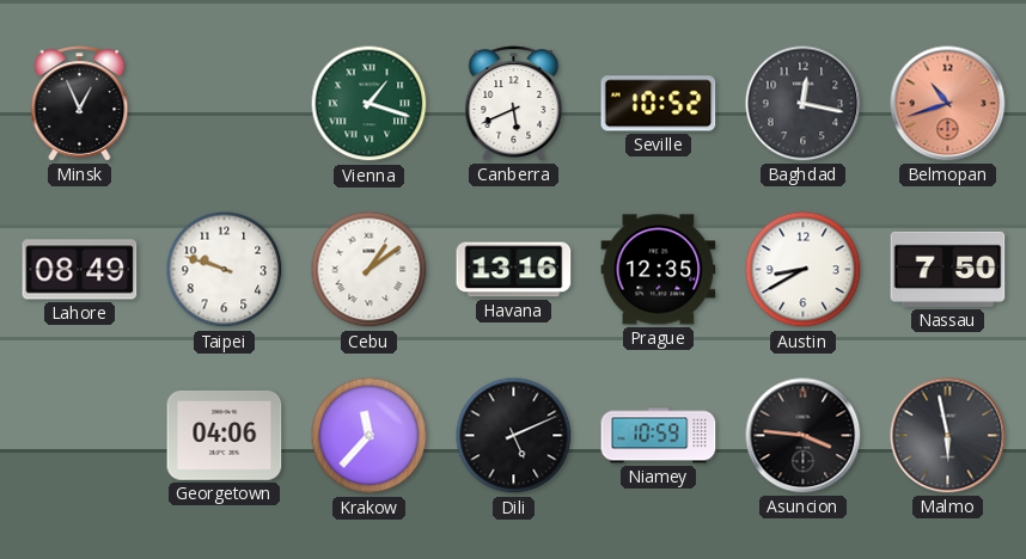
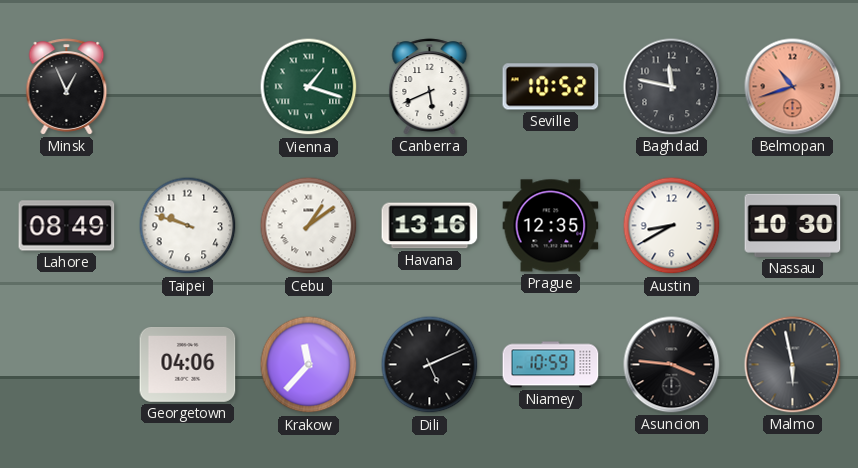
Baghdad: 12:17 -> 11:47
Nassau: 7:50 -> 10:30
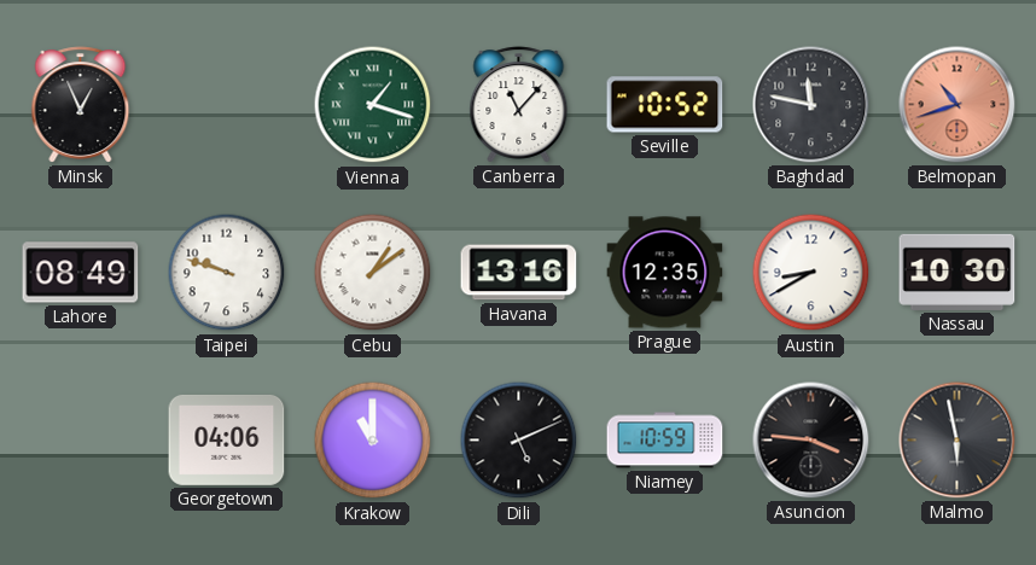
Canberra: 5:41 -> 11:07
Krakow: 11:37 -> 11:00
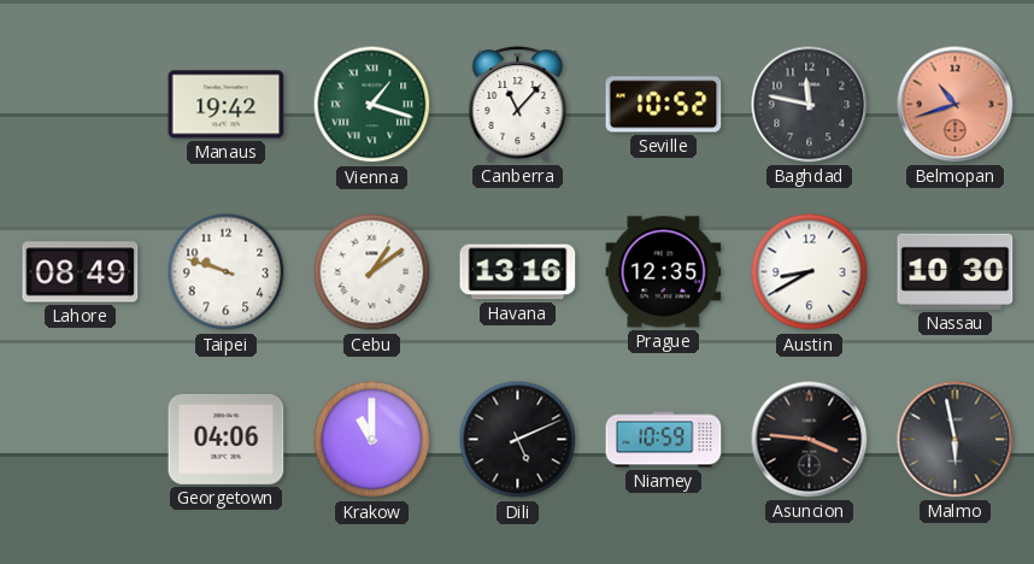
Minsk: 12:56 -> none
Manaus: none -> 19:42
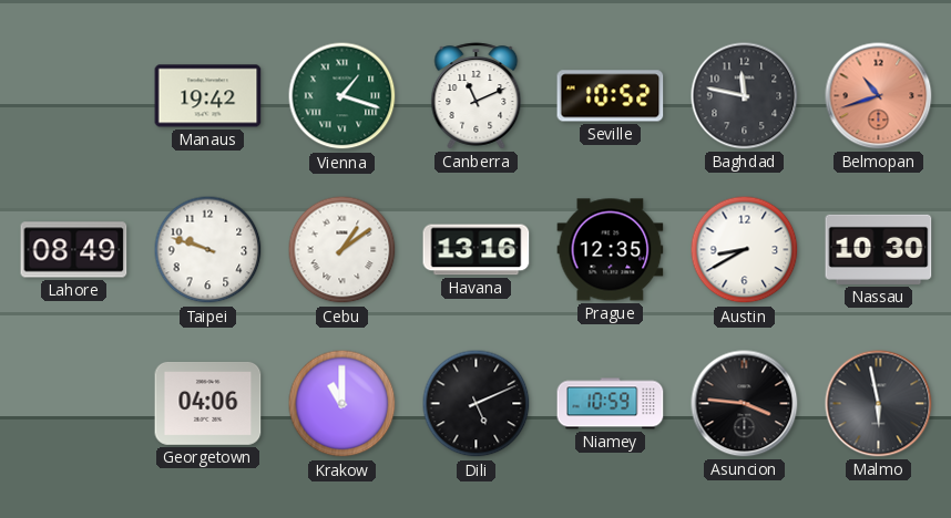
Canberra: 11:07 -> 11:11
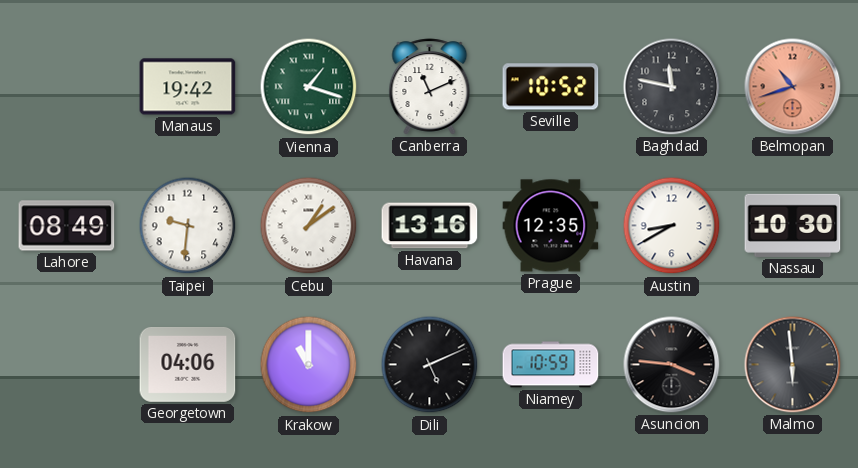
Taipei: 9:48 -> 9:31
Malmo: 5:58 -> 5:59
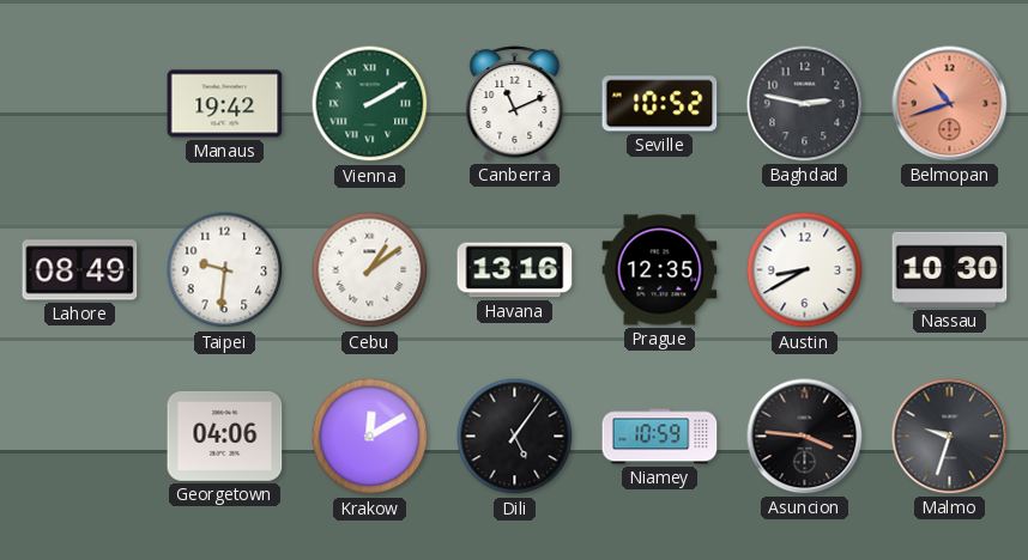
Vienna: 1:18 -> 2:10
Baghdad: 11:47 -> 2:47
Krakow: 11:00 -> 12:10
Dili: 5:11 -> 5:06
Malmo: 5:59 -> 9:33
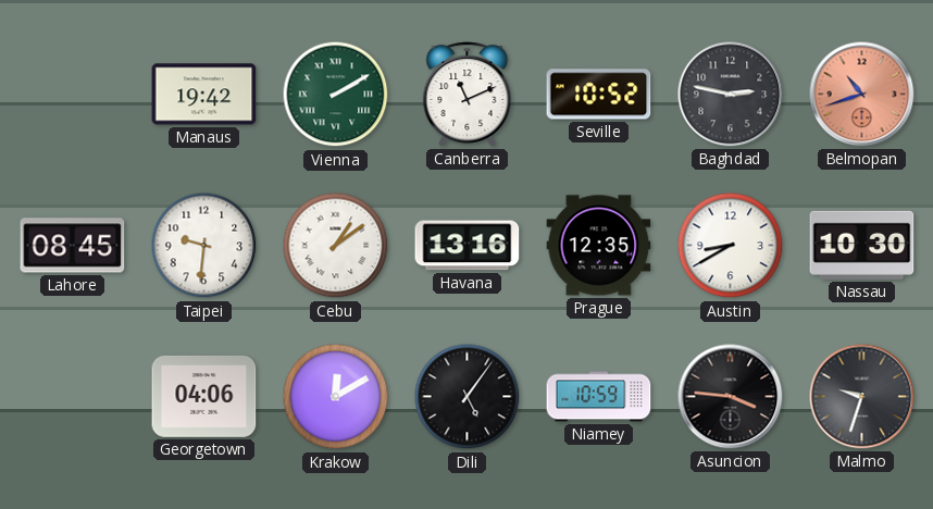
Lahore: 08:49 -> 08:45
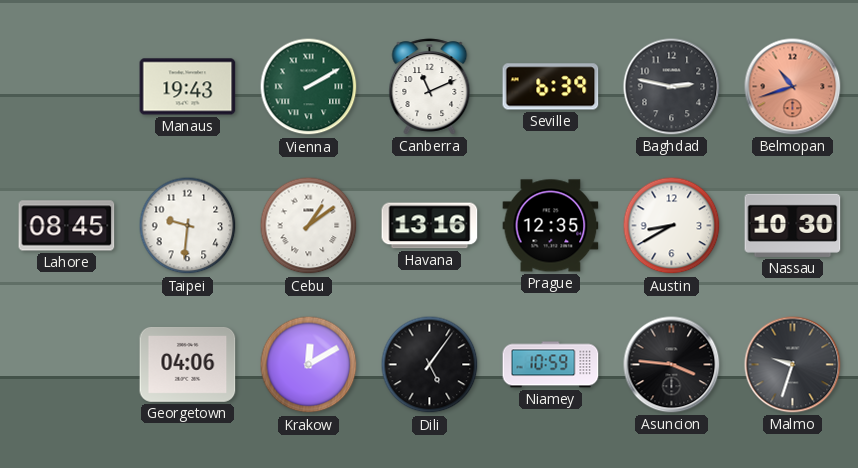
Manaus: 19:42 -> 19:43
Seville: 10:52 -> 6:39
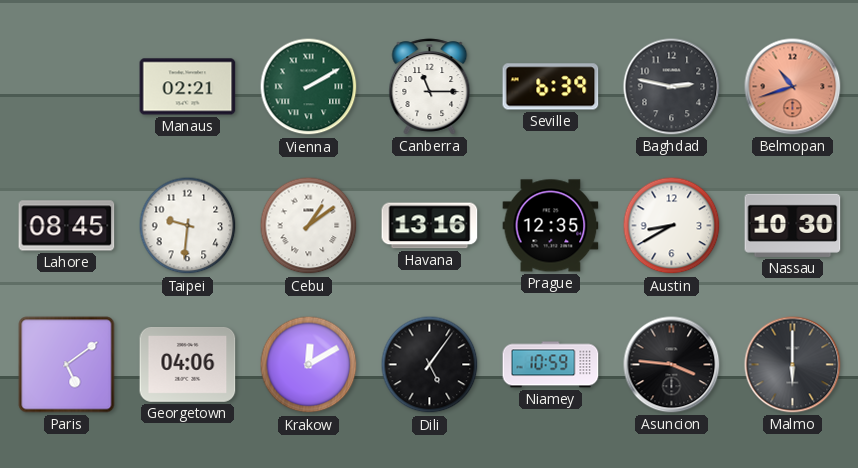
Manaus: 19:43 -> 02:21
Canberra: 11:11 -> 11:15
Paris: none -> 5:09
Malmo: 9:33 -> 6:00
